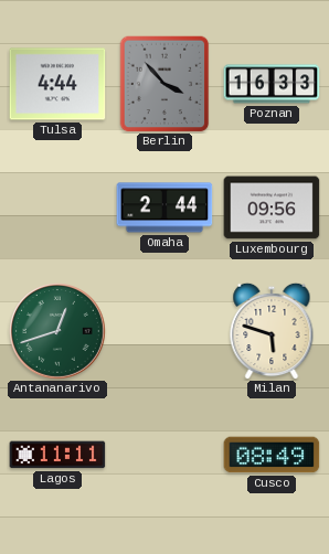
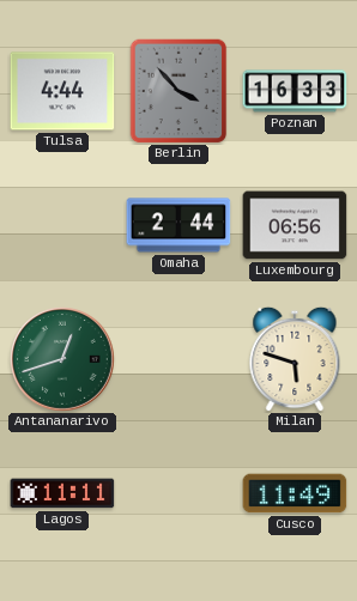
Luxembourg: 09:56 -> 06:56
Cusco: 08:49 -> 11:49
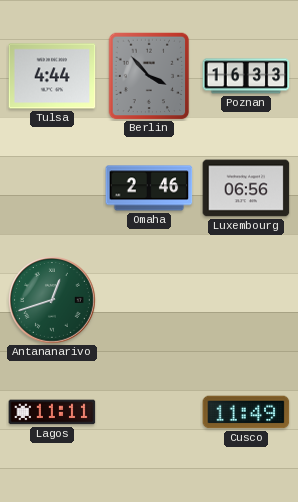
Omaha: 2:44 -> 2:46
Milan: 5:48 -> none
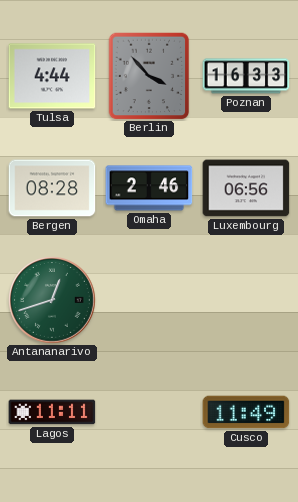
Bergen: none -> 08:28
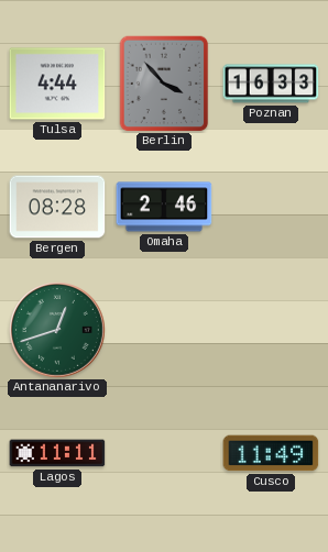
Luxembourg: 06:56 -> none
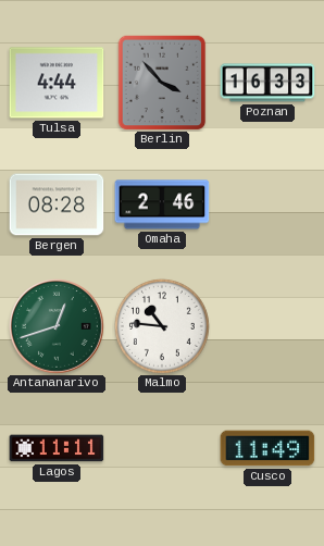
Malmo: none -> 10:46
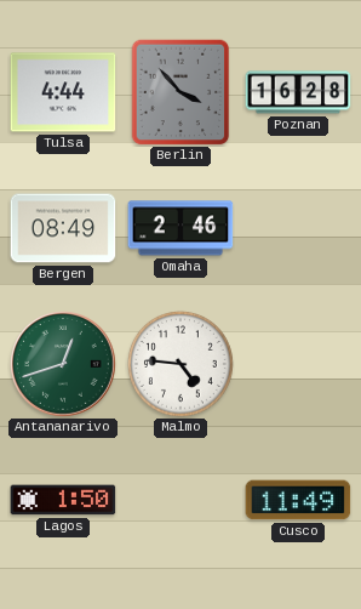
Poznan: 16:33 -> 16:28
Bergen: 08:28 -> 08:49
Malmo: 10:46 -> 4:46
Lagos: 11:11 -> 1:50
